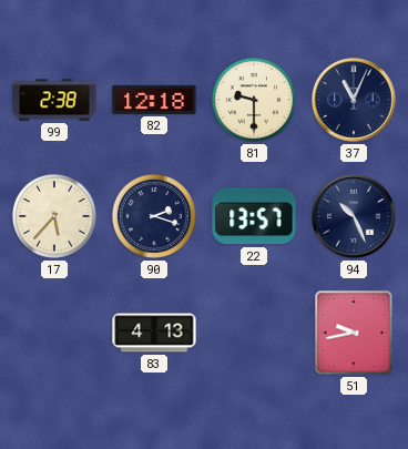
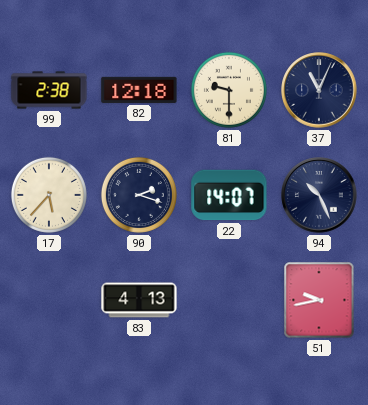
22: 13:57 -> 14:07
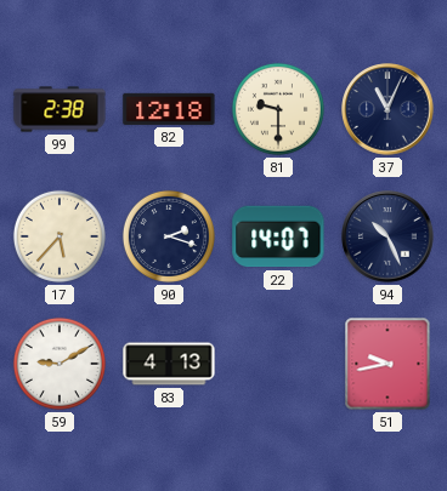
59: none -> 9:10
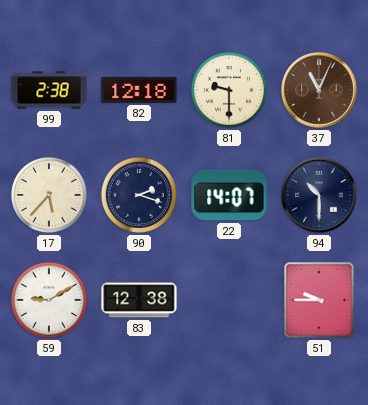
37 dial: navy -> brown
94: 10:26 -> 10:30
83: 4:13 -> 12:38
51: 9:43 -> 9:45
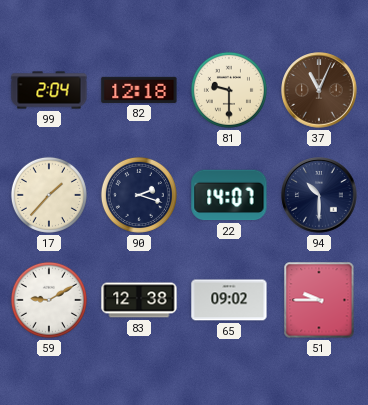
99: 2:38 -> 2:04
17: 5:37 -> 1:37
65: none -> 09:02
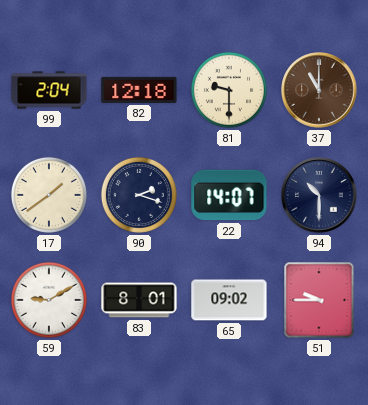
37: 11:04 -> 11:00
17: 1:37 -> 1:39
83: 12:38 -> 8:01
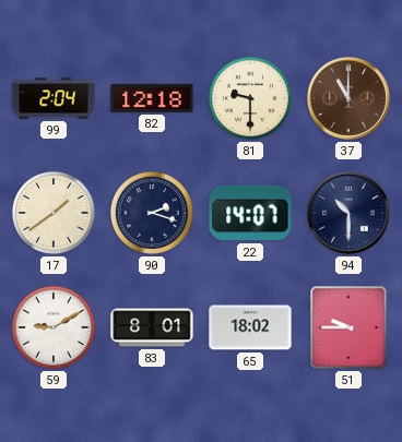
65: 09:02 -> 18:02
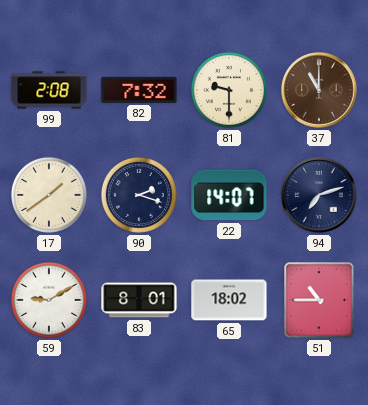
99: 2:04 -> 2:08
82: 12:18 -> 7:32
94: 10:30 -> 7:12
51: 9:45 -> 10:45
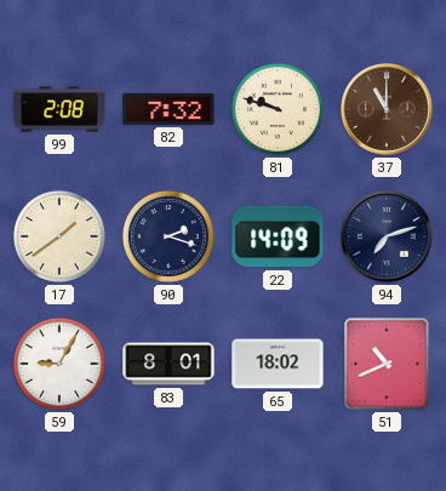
81: 9:30 -> 9:48
22: 14:07 -> 14:09
59: 9:10 -> 9:05
51: 10:45 -> 10:41
